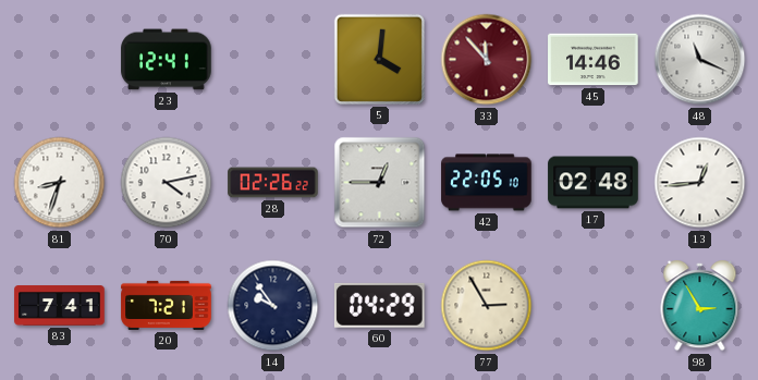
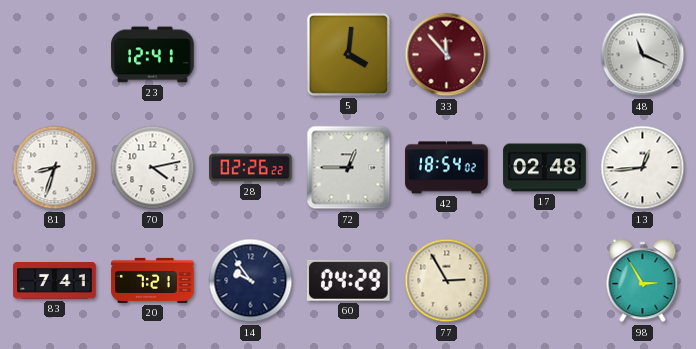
45: 14:46 -> none
42: 22:05 -> 18:54
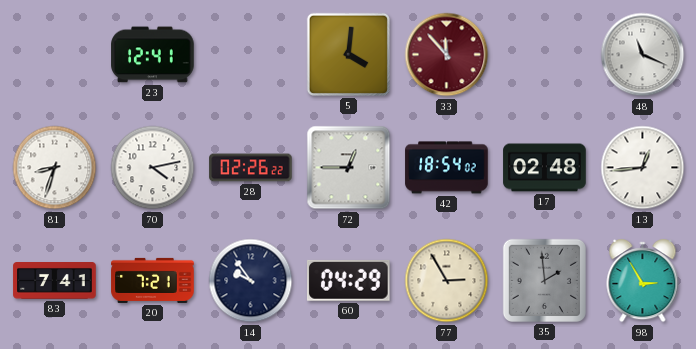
35: none -> 1:59
